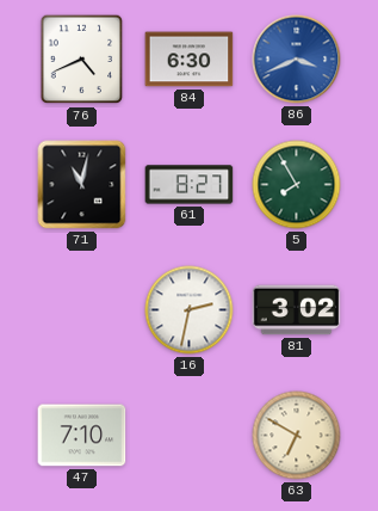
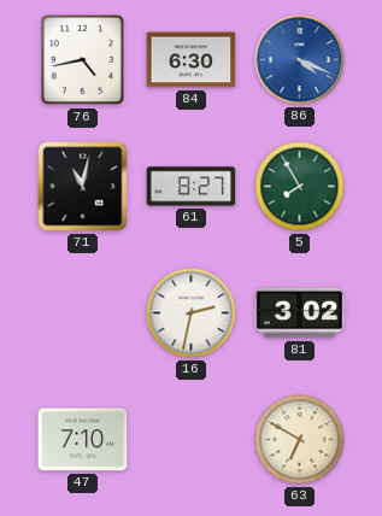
76: 4:41 -> 4:43
86: 3:41 -> 4:19
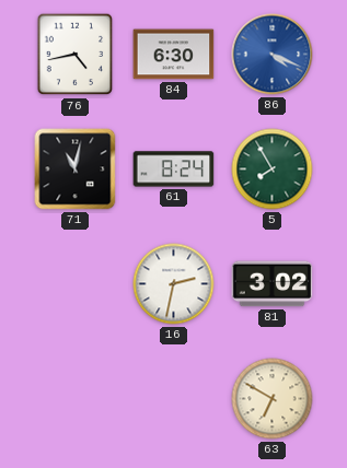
61: 8:27 -> 8:24
47: 7:10 -> none
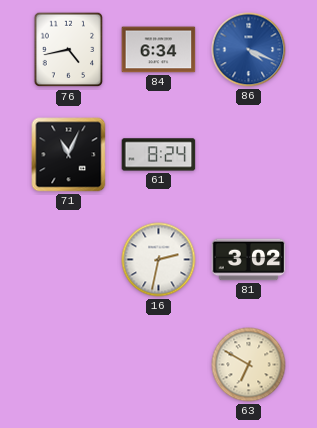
84: 6:30 -> 6:34
71: 11:02 -> 11:04
5: 7:55 -> none
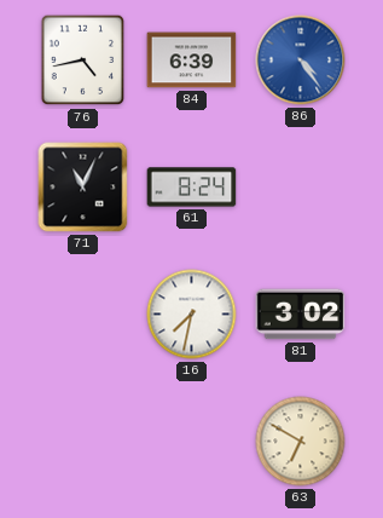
84: 6:34 -> 6:39
86: 4:19 -> 4:24
16: 2:32 -> 7:32
